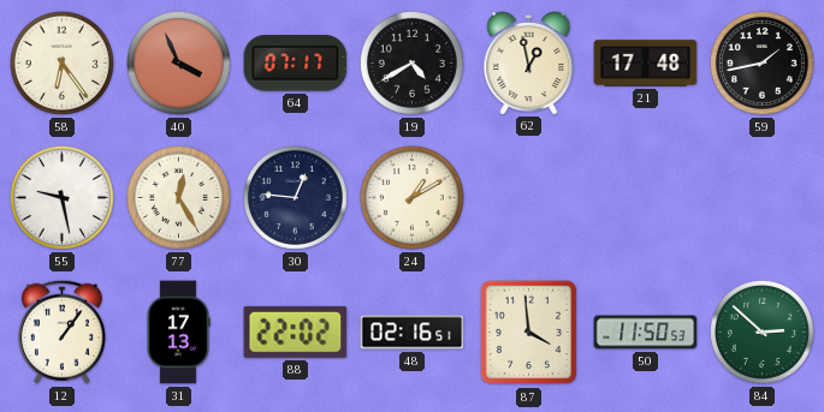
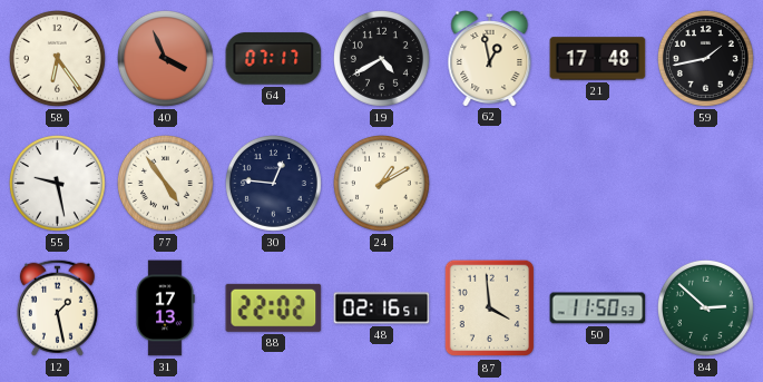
77: 12:25 -> 4:54
12: 1:06 -> 1:28
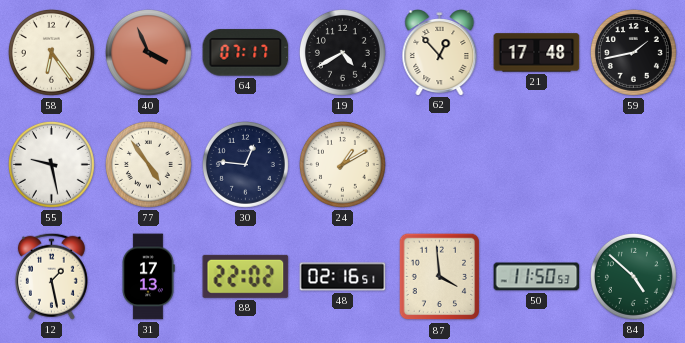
62: 12:58 -> 12:53
84: 2:52 -> 4:52
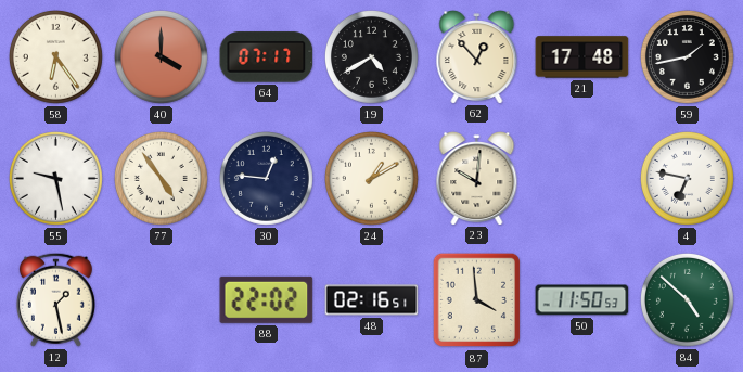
40: 3:56 -> 4:00
23: none -> 10:01
4: none -> 6:47
31: 17:13 -> none
